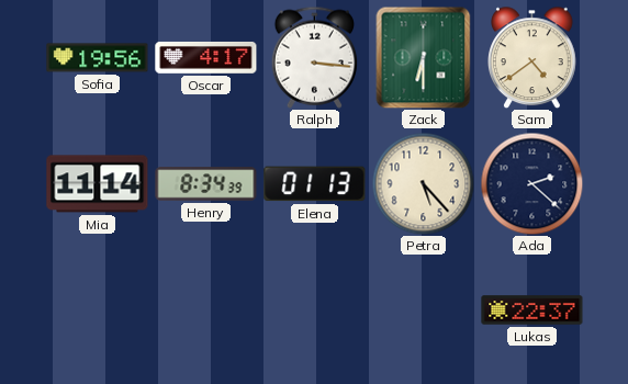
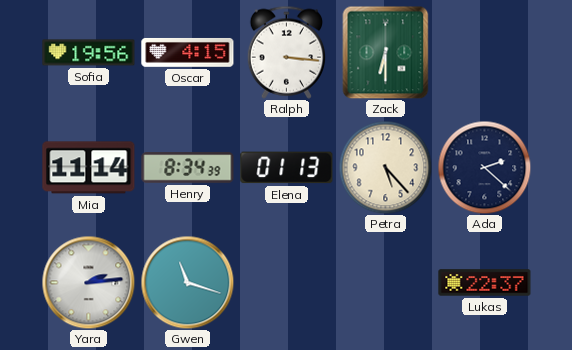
Oscar: 4:17 -> 4:15
Sam: 4:39 -> none
Yara: none -> 2:14
Gwen: none -> 11:18
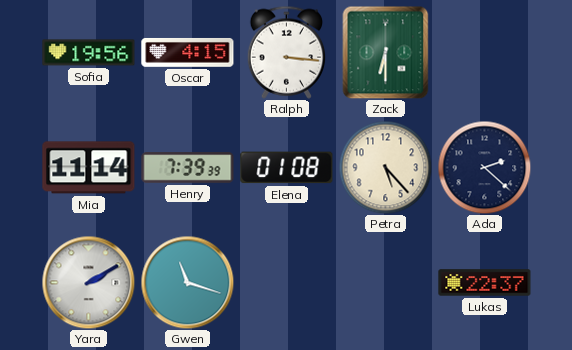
Henry: 8:34 -> 7:39
Elena: 01:13 -> 01:08
Yara: 2:14 -> 2:10
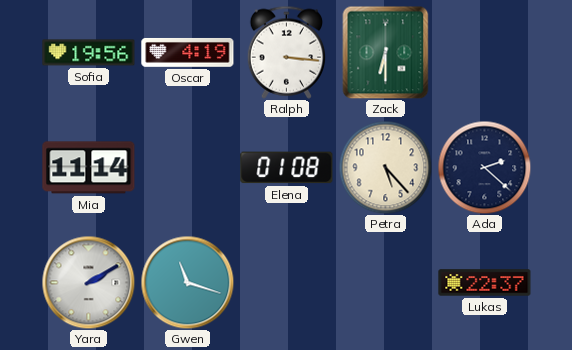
Oscar: 4:15 -> 4:19
Henry: 7:39 -> none
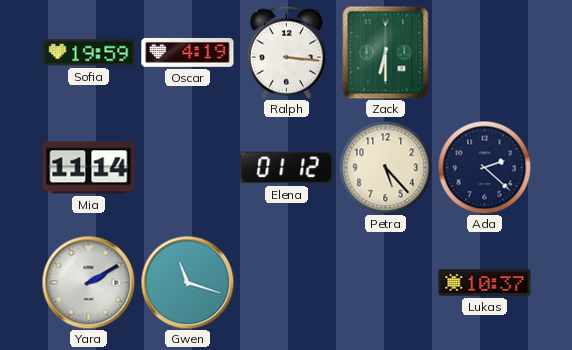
Sofia: 19:56 -> 19:59
Elena: 01:08 -> 01:12
Lukas: 22:37 -> 10:37
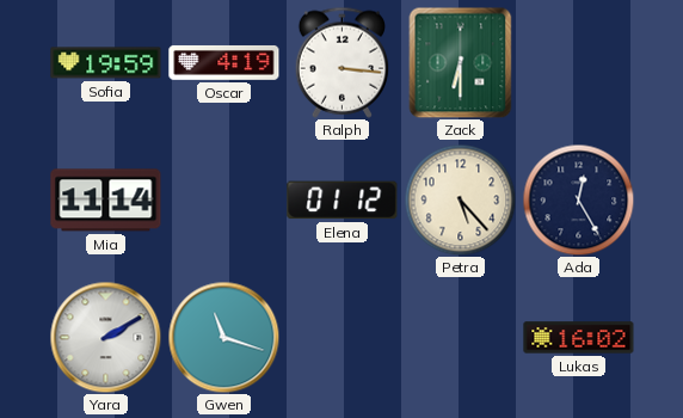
Ada: 2:22 -> 12:25
Lukas: 10:37 -> 16:02
